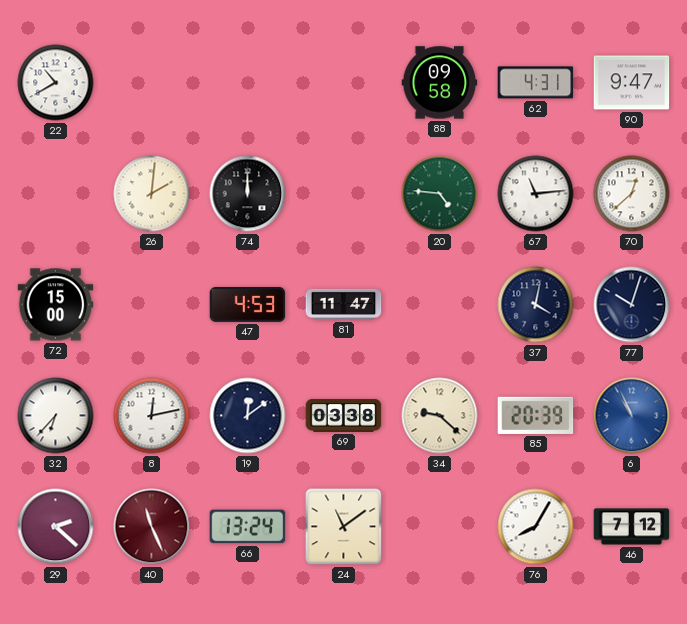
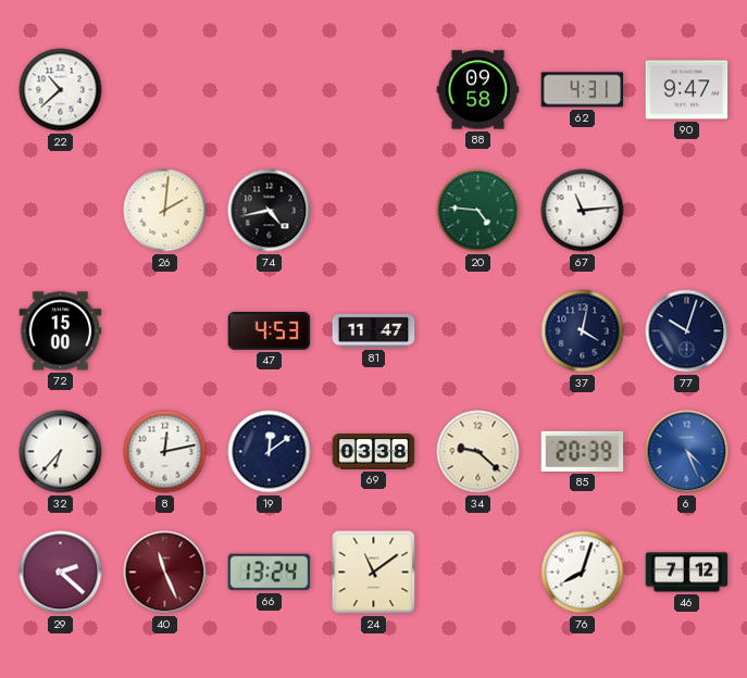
22: 10:40 -> 10:38
74: 12:00 -> 4:43
70: 12:38 -> none
6: 10:56 -> 4:26
76: 8:05 -> 8:03
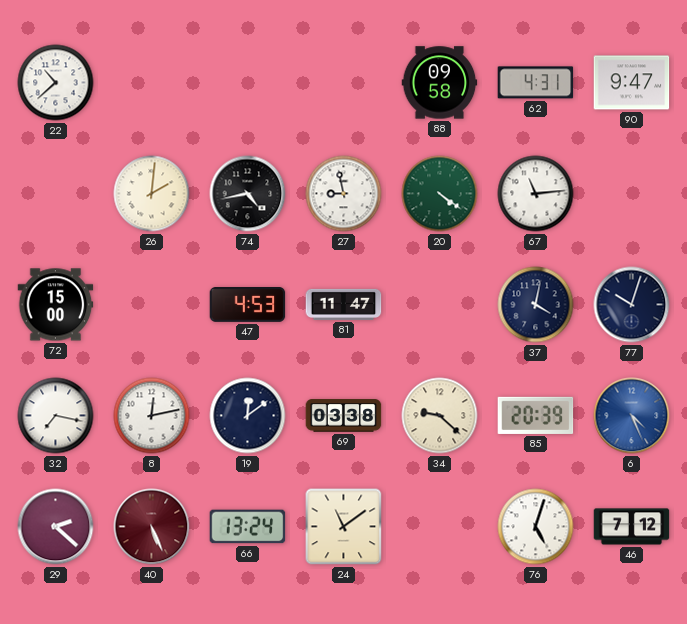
27: none -> 8:58
20: 4:46 -> 4:21
32: 6:37 -> 7:17
40: 11:26 -> 5:26
76: 8:03 -> 5:03
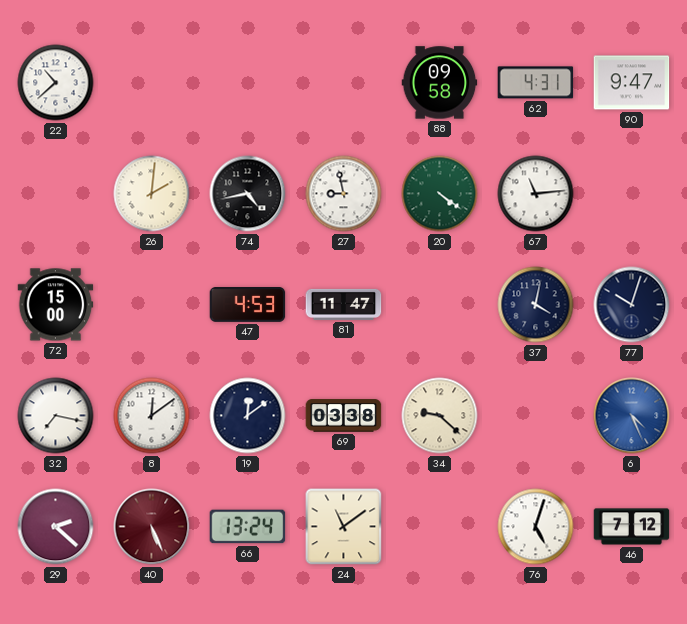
8: 12:13 -> 12:09
85: 20:39 -> none
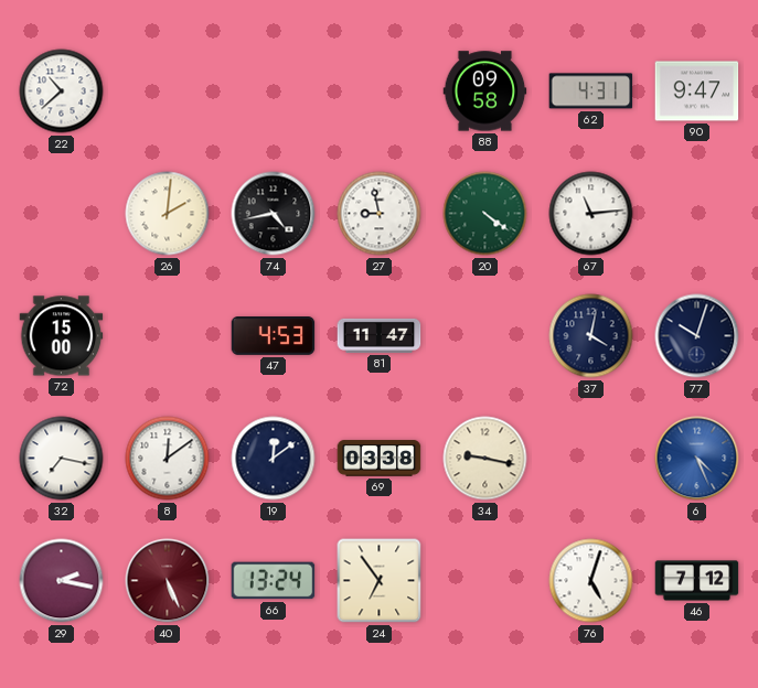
34: 9:22 -> 9:17
29: 2:22 -> 2:17
24: 11:09 -> 6:54
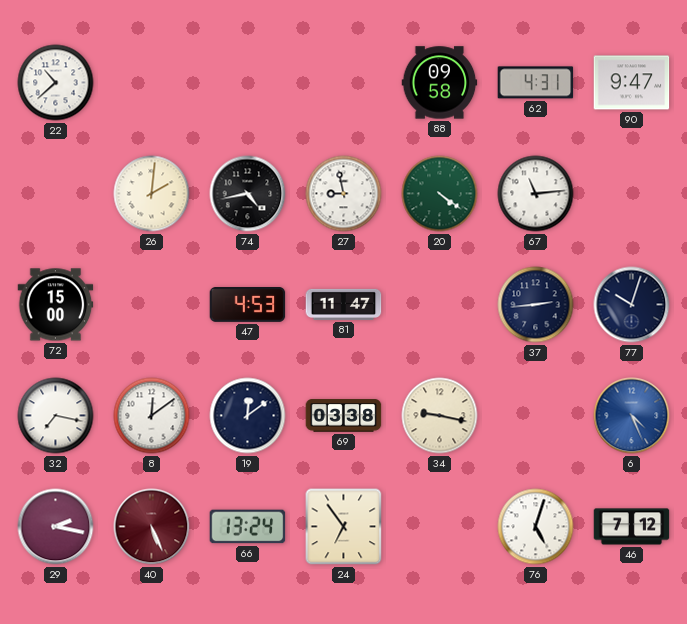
37: 4:02 -> 2:44
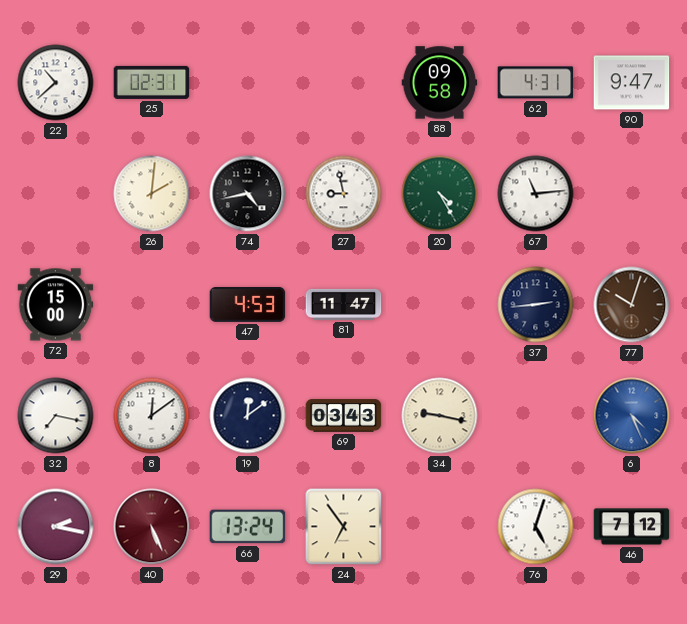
25: none -> 02:31
20: 4:21 -> 4:25
77 dial: navy -> brown
69: 03:38 -> 03:43
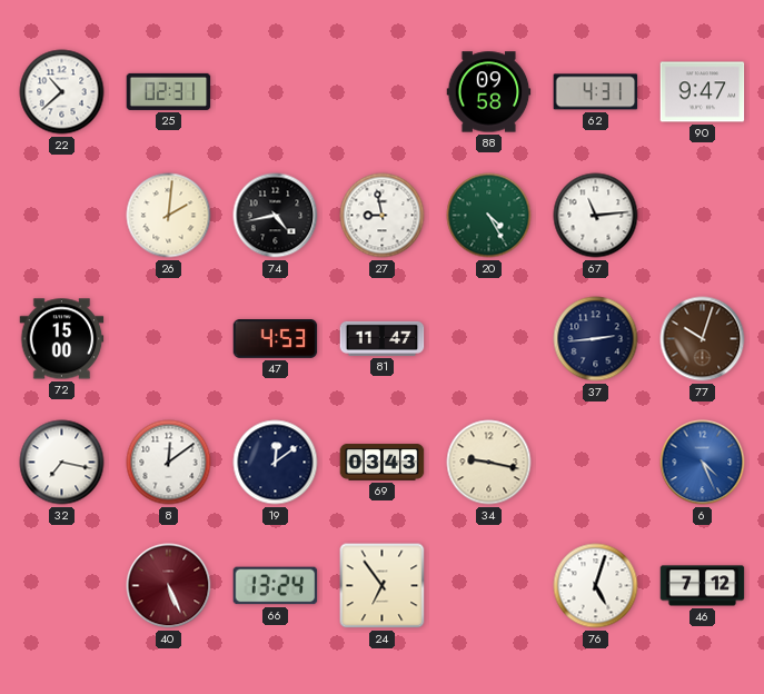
29: 2:17 -> none
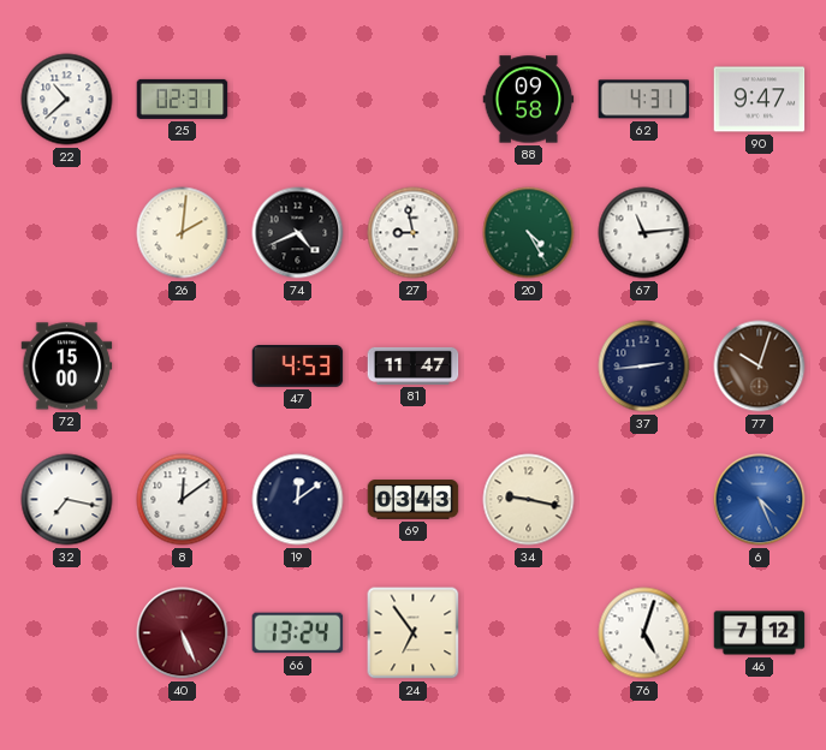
74: 4:43 -> 4:41
